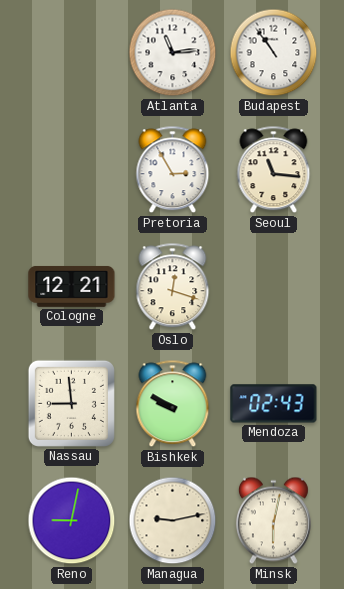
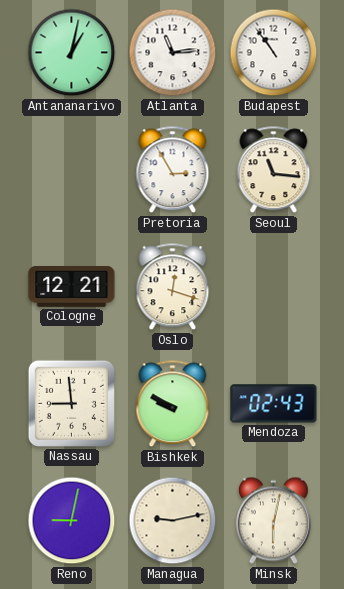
Antananarivo: none -> 1:02
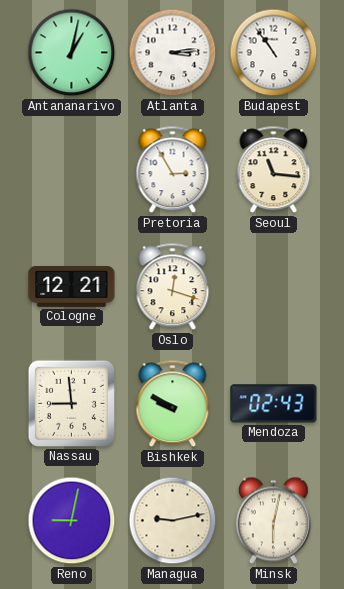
Atlanta: 11:14 -> 3:14
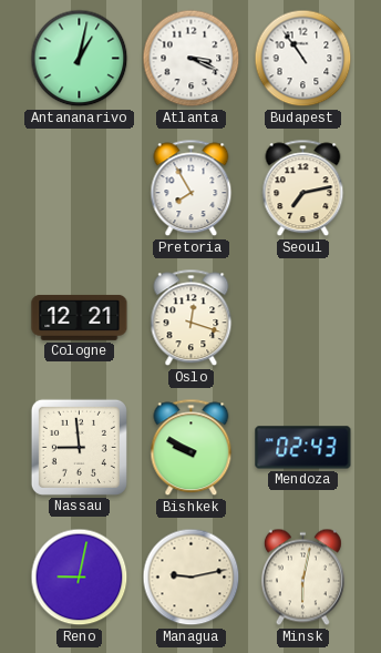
Atlanta: 3:14 -> 3:19
Pretoria: 2:55 -> 7:55
Seoul: 11:16 -> 7:13
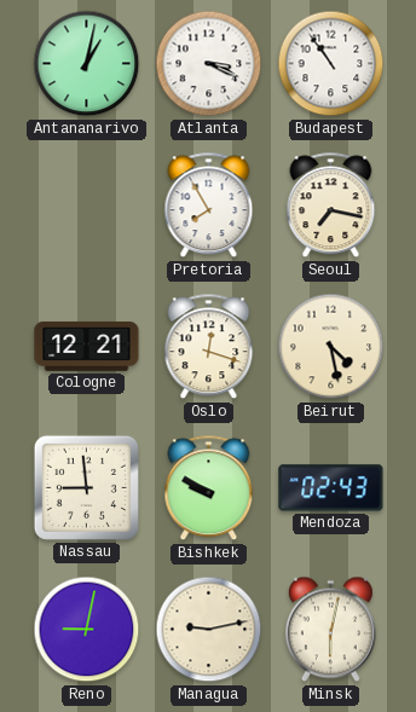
Seoul: 7:13 -> 7:17
Beirut: none -> 4:28
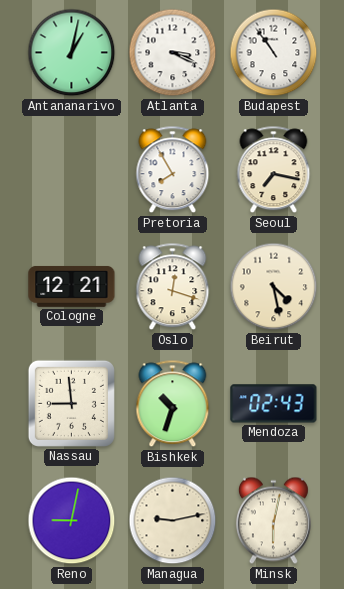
Bishkek: 9:50 -> 10:33
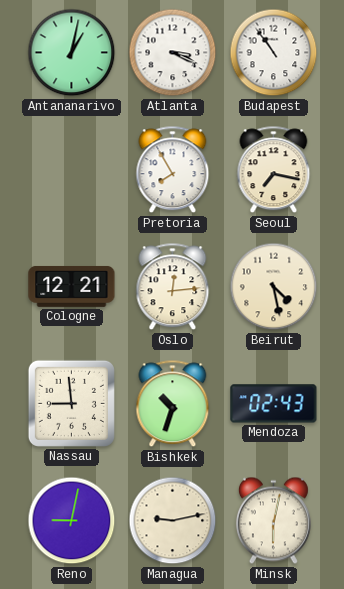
Oslo: 12:18 -> 12:14
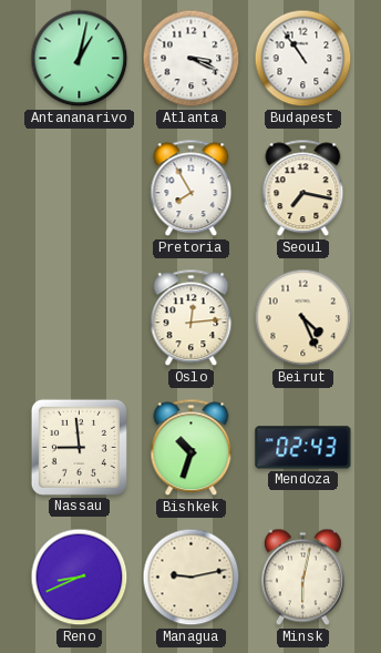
Cologne: 12:21 -> none
Beirut: 4:28 -> 4:26
Reno: 9:02 -> 8:41
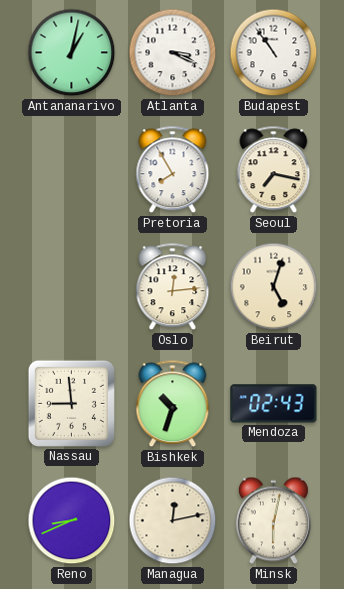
Beirut: 4:26 -> 5:03
Managua: 9:13 -> 12:13
